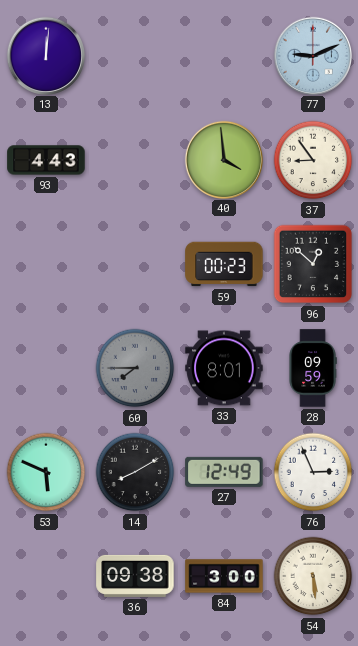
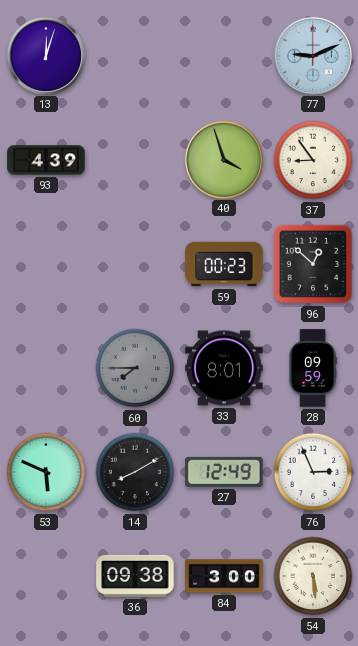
13: 12:01 -> 12:03
93: 4:43 -> 4:39
40: 3:59 -> 3:57
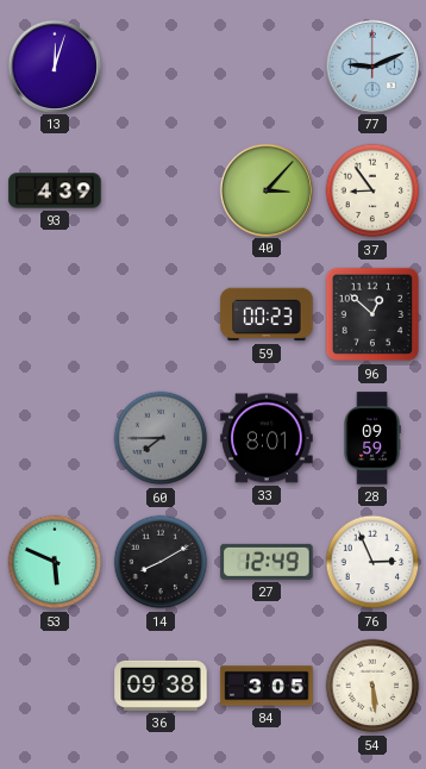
40: 3:57 -> 3:07
84: 3:00 -> 3:05
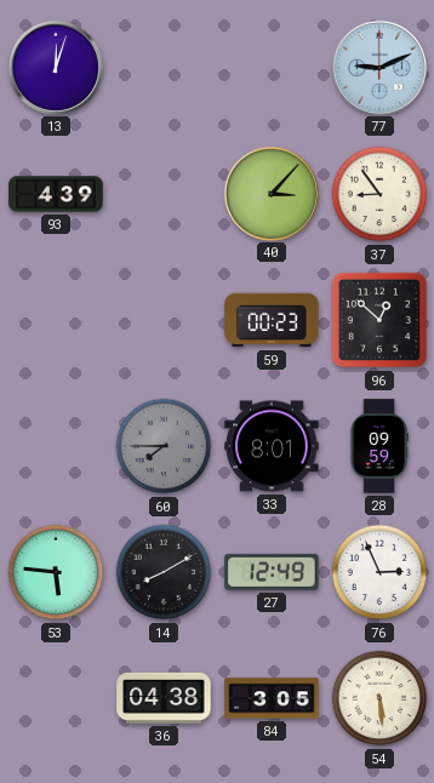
53: 5:49 -> 5:46
36: 09:38 -> 04:38
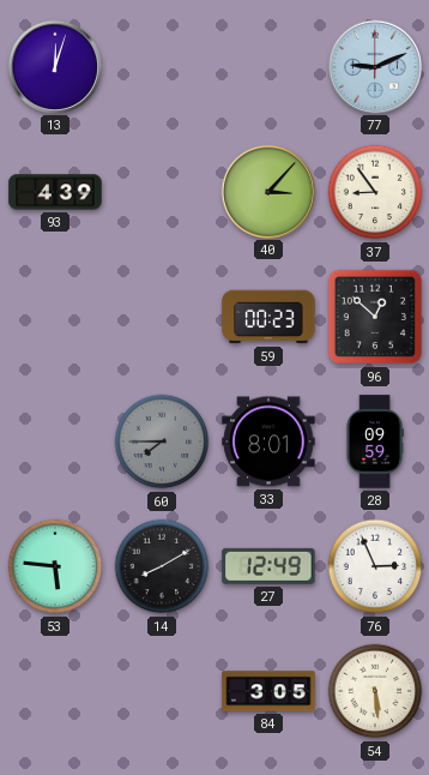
36: 04:38 -> none
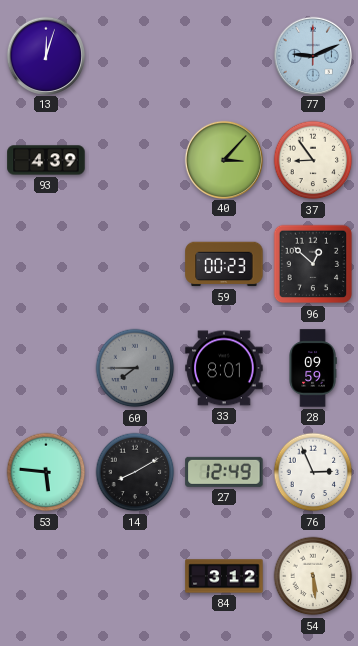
84: 3:05 -> 3:12
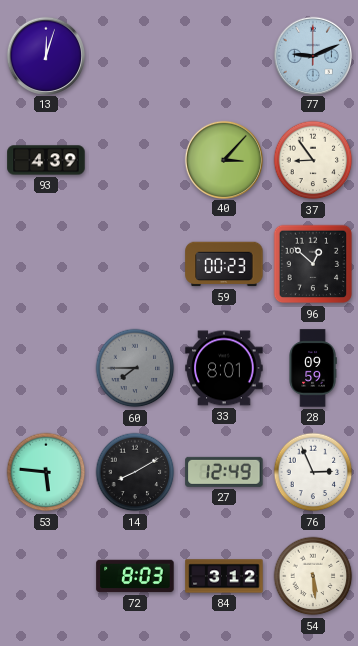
72: none -> 8:03
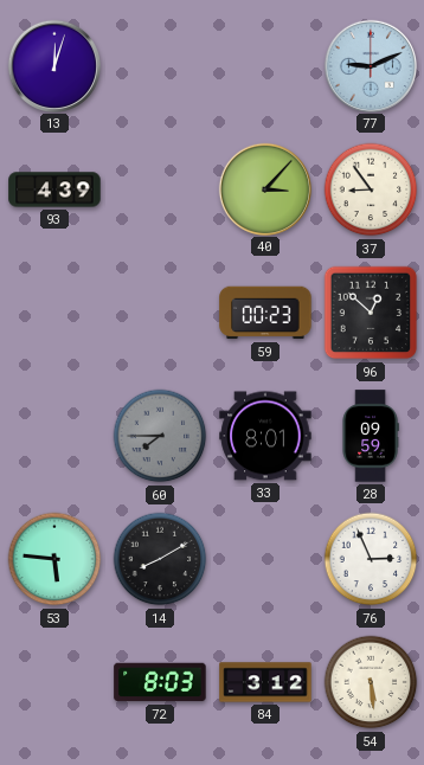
27: 12:49 -> none
